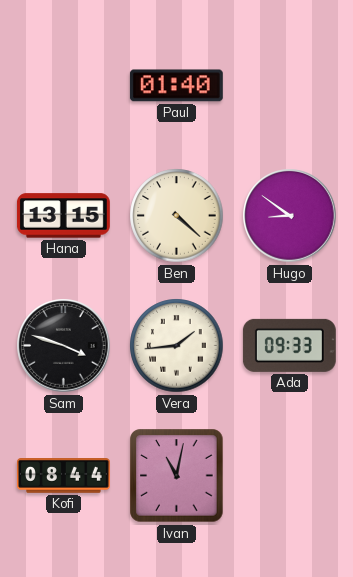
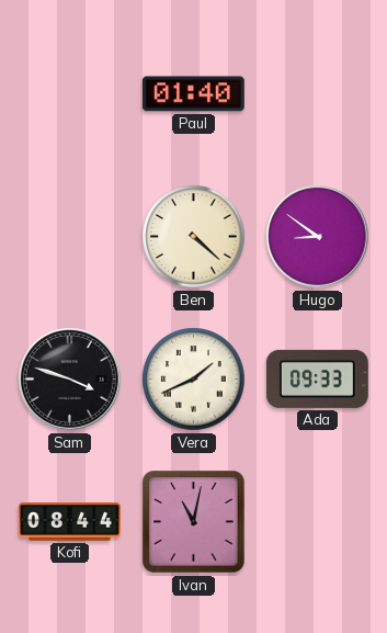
Hana: 13:15 -> none
Vera: 1:44 -> 1:41
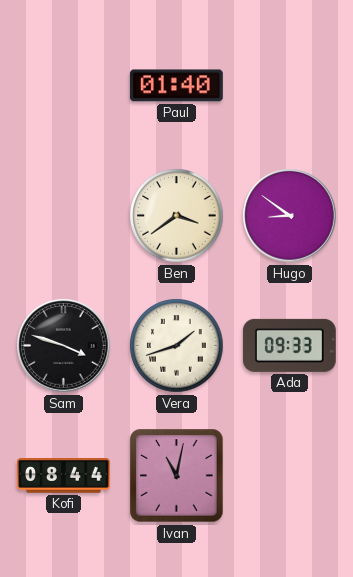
Ben: 4:22 -> 3:39
Vera: 1:41 -> 1:42
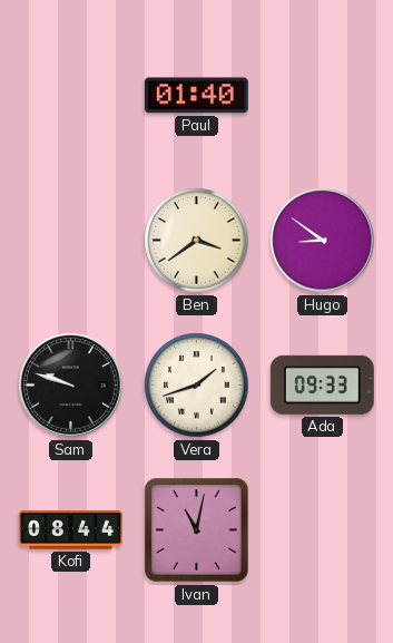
Sam: 3:48 -> 9:48
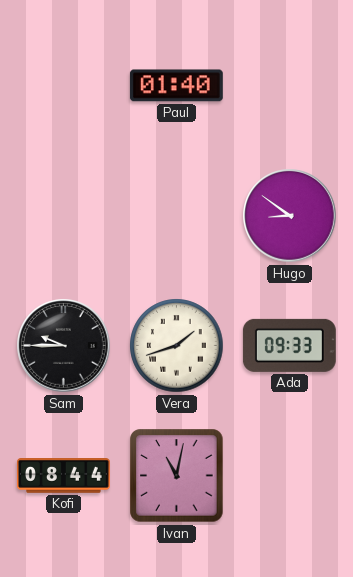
Ben: 3:39 -> none
Sam: 9:48 -> 9:45
